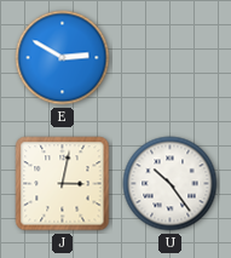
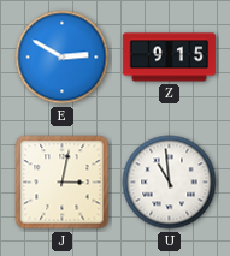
Z: none -> 9:15
U: 10:24 -> 10:59
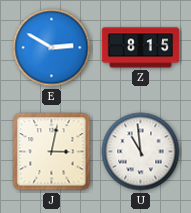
Z: 9:15 -> 8:15
